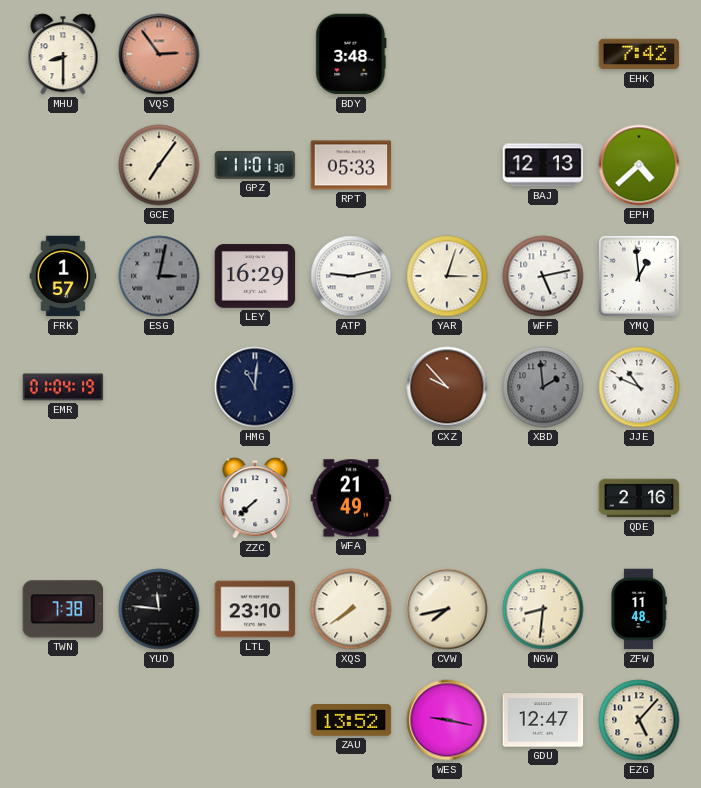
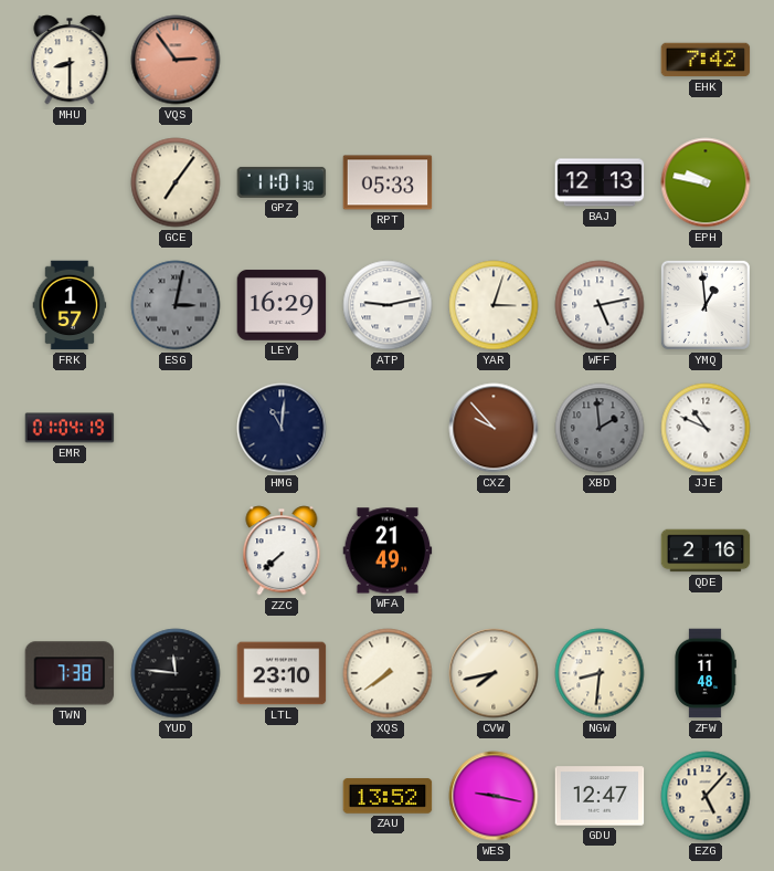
BDY: 3:48 -> none
EPH: 4:38 -> 9:47
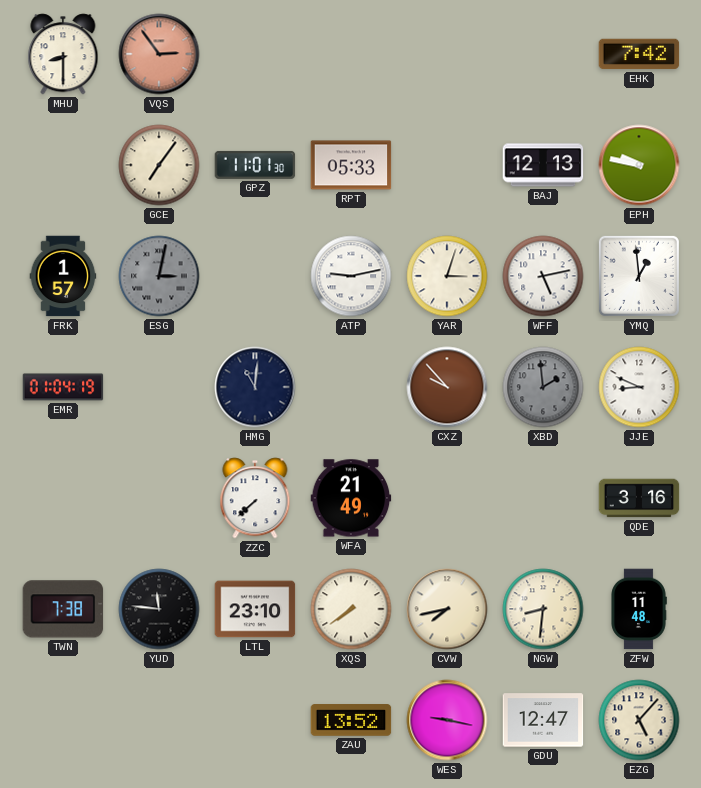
LEY: 16:29 -> none
JJE: 10:49 -> 8:49
QDE: 2:16 -> 3:16
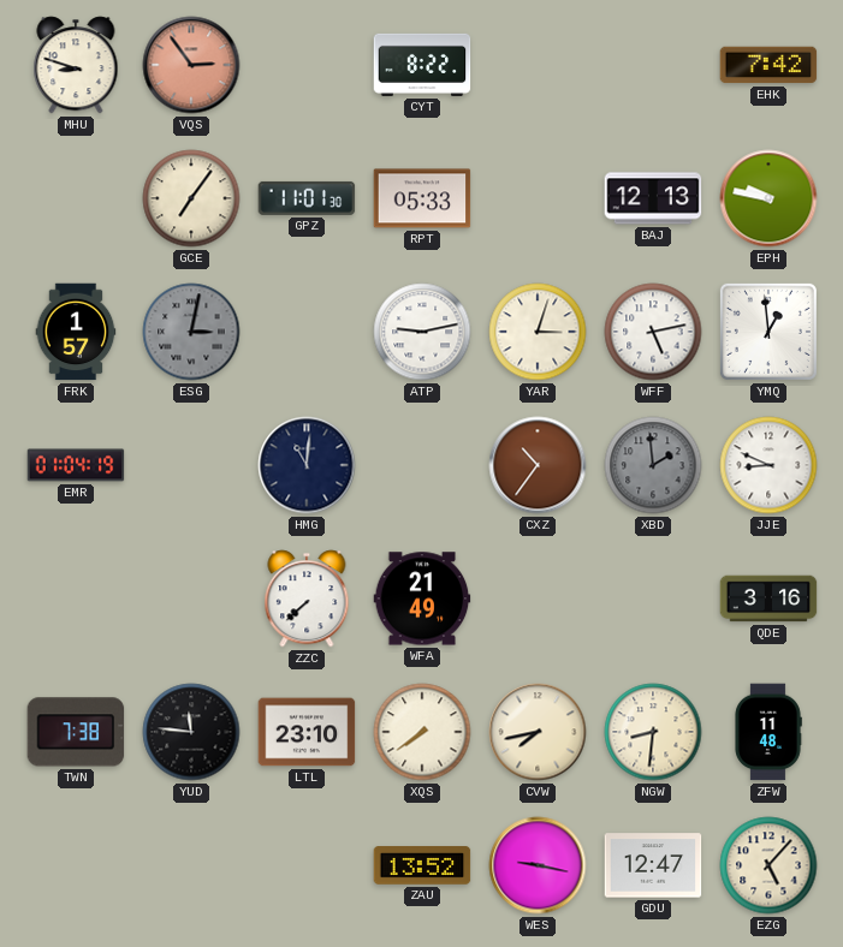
MHU: 8:30 -> 8:48
CYT: none -> 8:22
CXZ: 9:53 -> 10:36
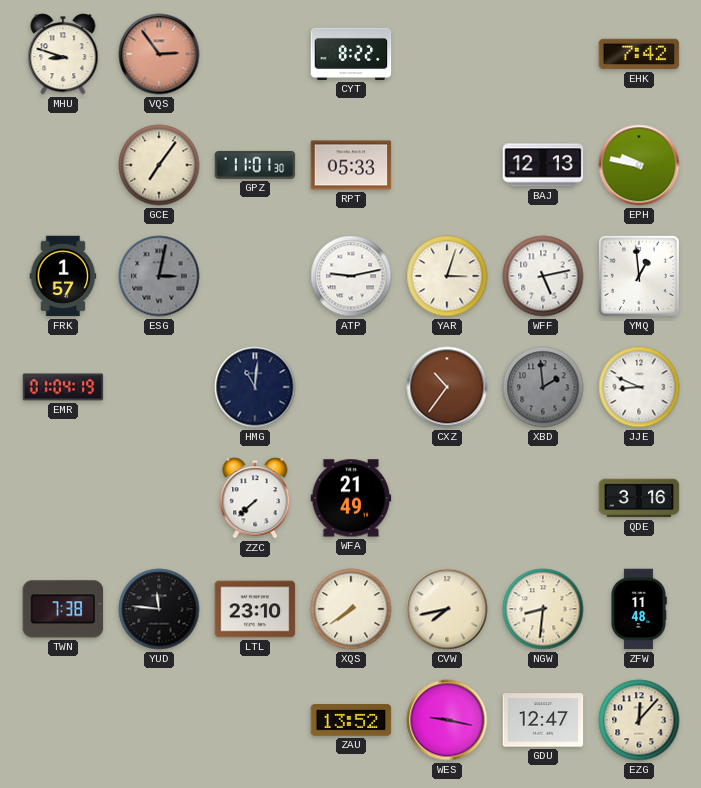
EZG: 5:07 -> 12:07
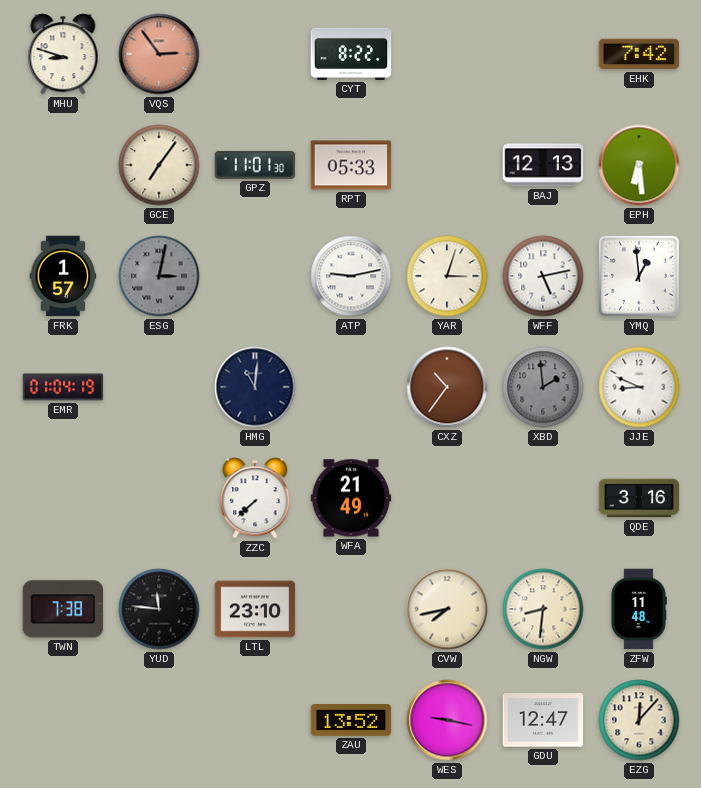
EPH: 9:47 -> 6:29
XQS: 7:39 -> none
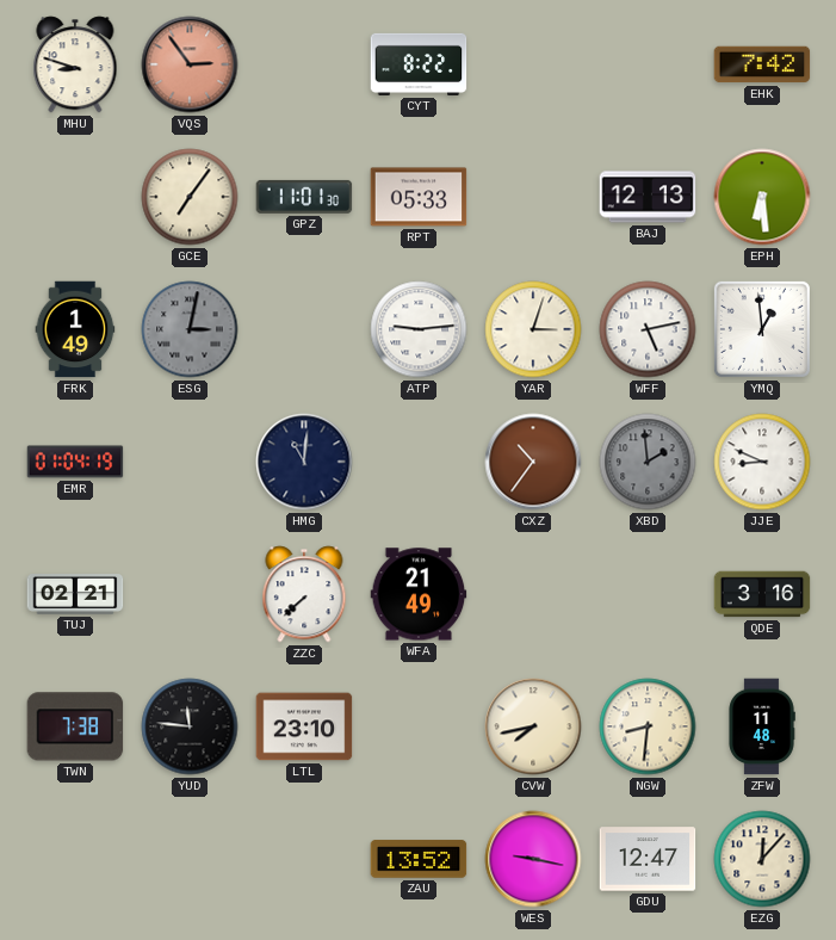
FRK: 1:57 -> 1:49
ATP: 9:13 -> 9:14
TUJ: none -> 02:21
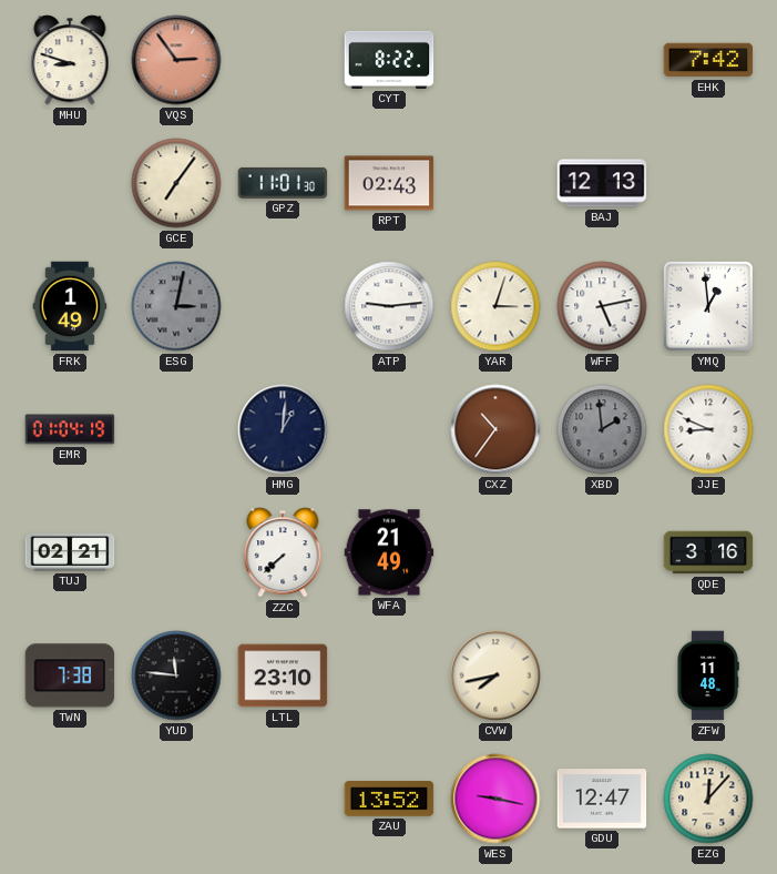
RPT: 05:33 -> 02:43
EPH: 6:29 -> none
HMG: 11:01 -> 1:01
NGW: 8:31 -> none
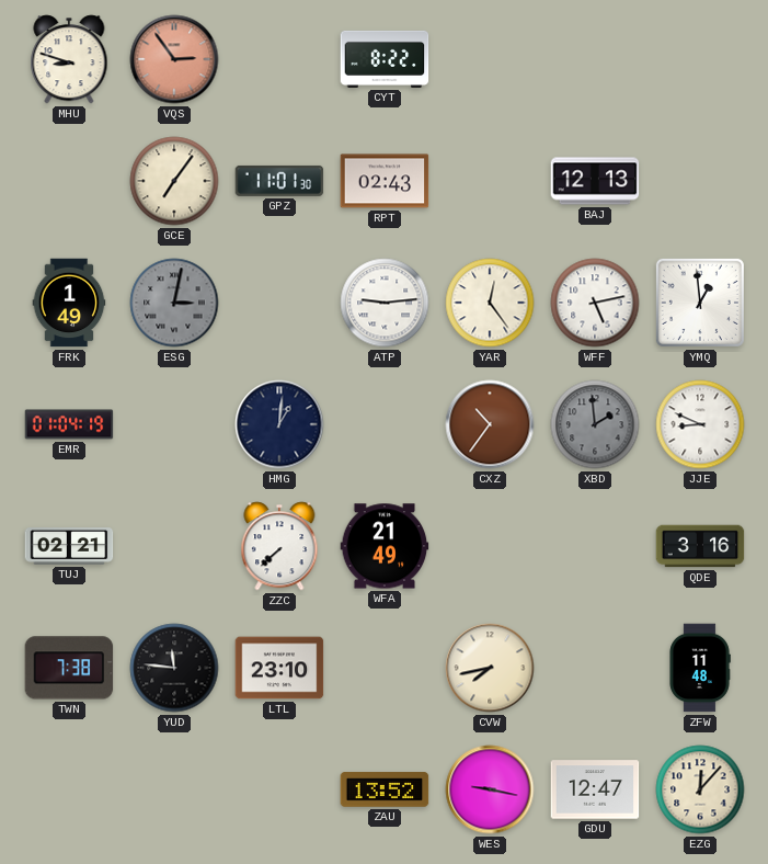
EHK: 7:42 -> none
YAR: 3:03 -> 12:24
